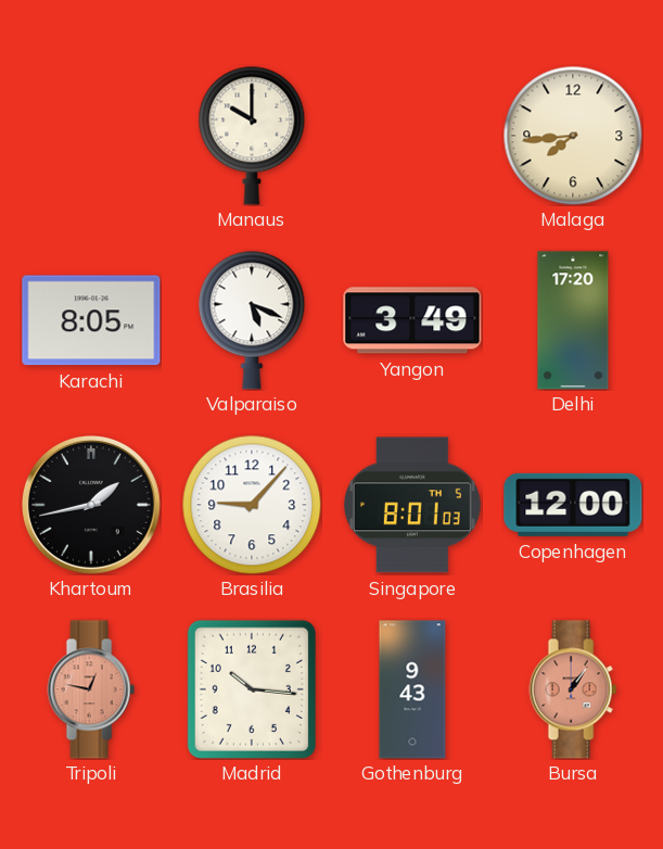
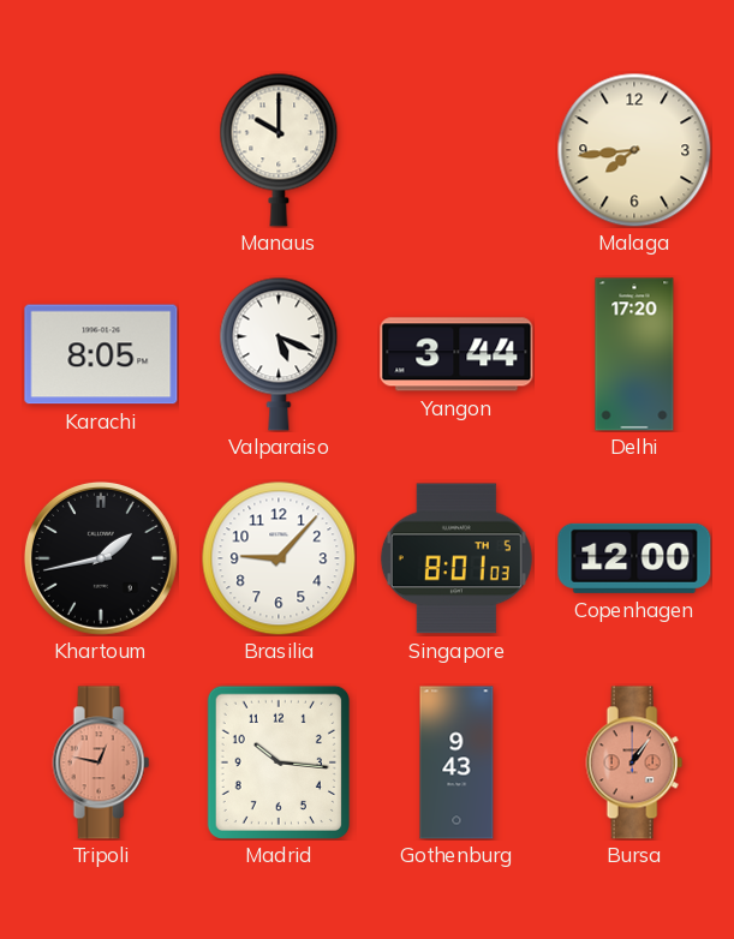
Yangon: 3:49 -> 3:44
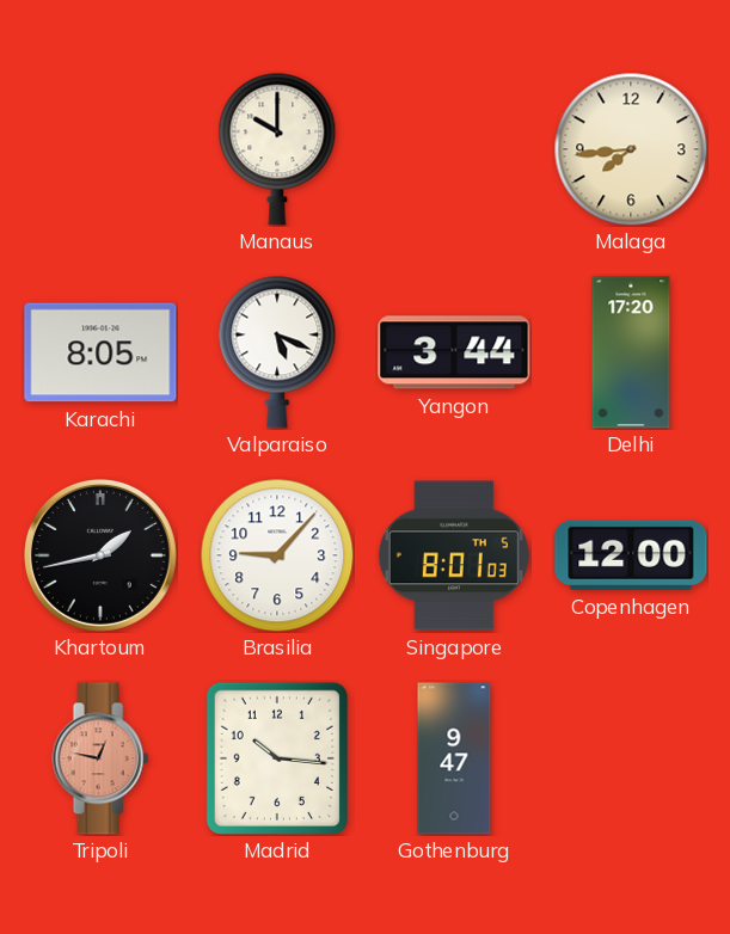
Gothenburg: 9:43 -> 9:47
Bursa: 1:06 -> none
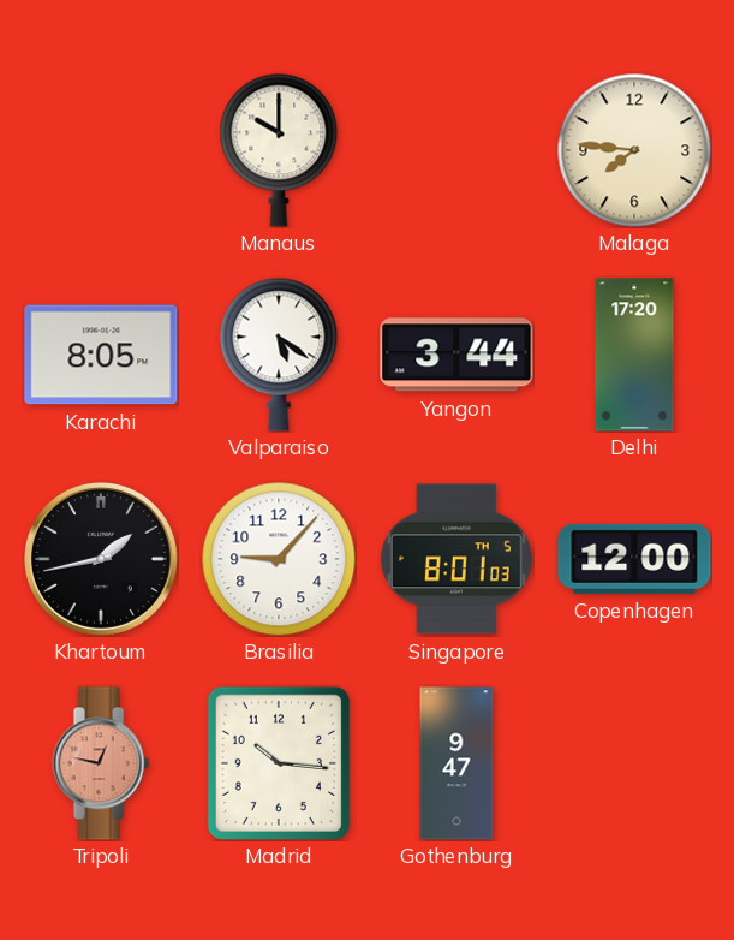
Malaga: 7:44 -> 7:46
Valparaiso: 5:19 -> 5:21
